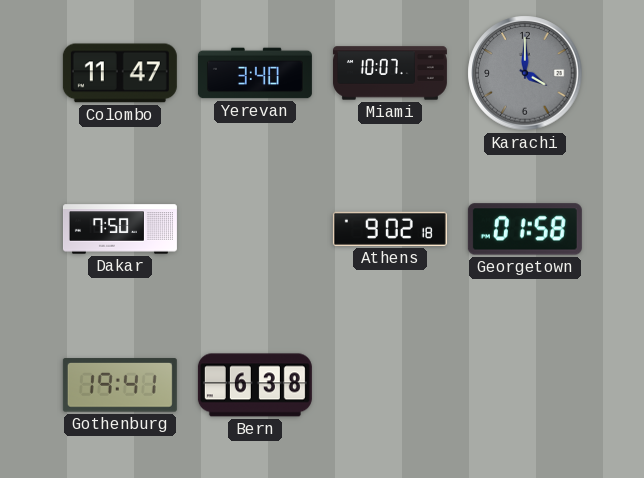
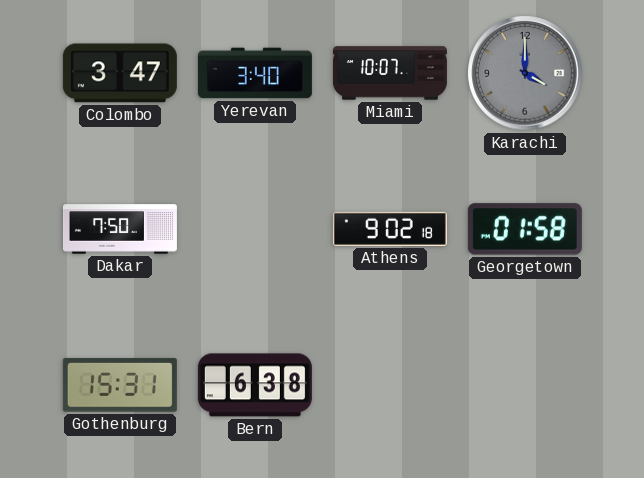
Colombo: 11:47 -> 3:47
Gothenburg: 19:41 -> 15:31
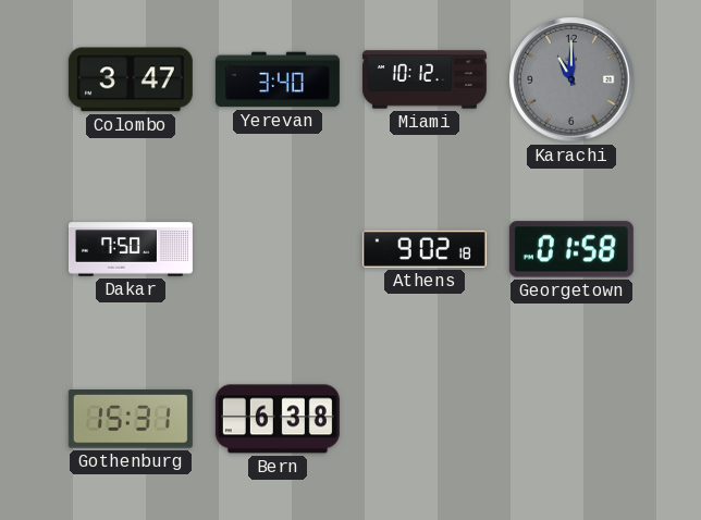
Miami: 10:07 -> 10:12
Karachi: 4:00 -> 11:00
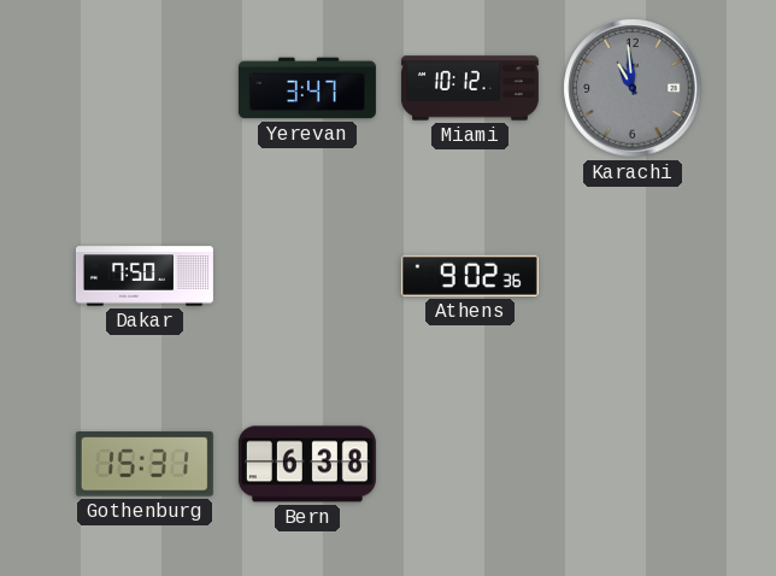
Colombo: 3:47 -> none
Yerevan: 3:40 -> 3:47
Karachi: 11:00 -> 10:59
Athens: 9:02:18 -> 9:02:36
Georgetown: 01:58 -> none
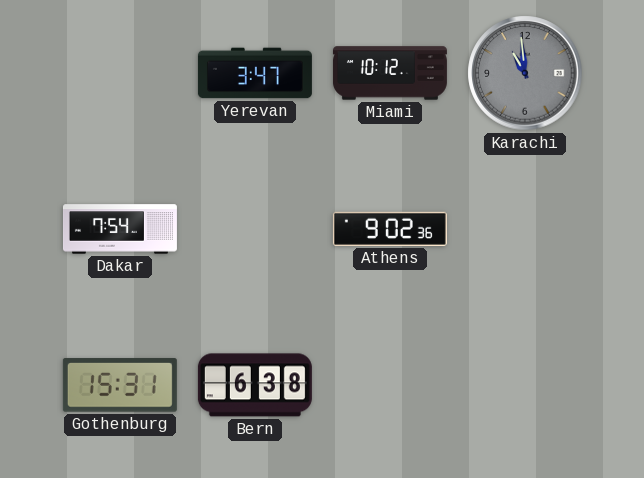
Dakar: 7:50 -> 7:54
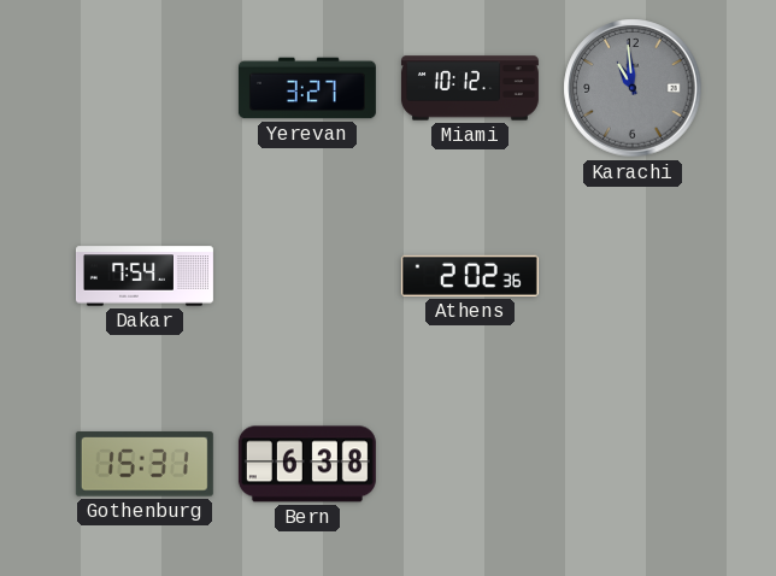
Yerevan: 3:47 -> 3:27
Athens: 9:02 -> 2:02
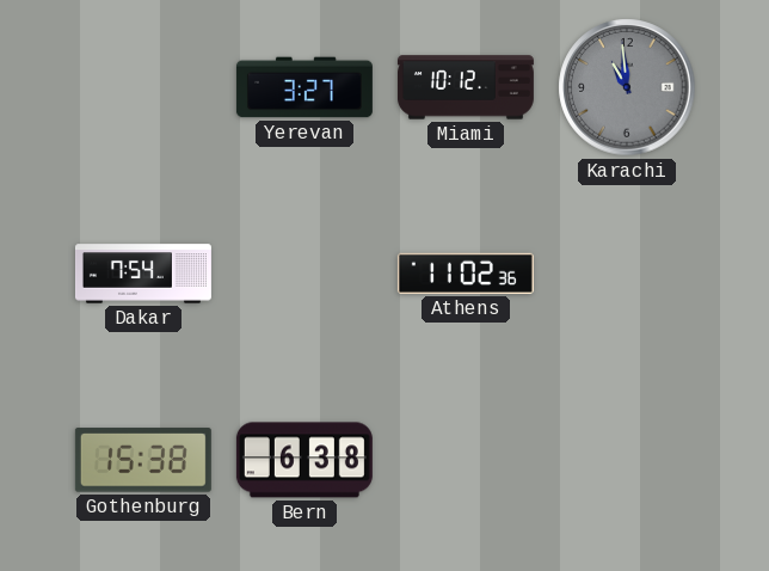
Athens: 2:02 -> 11:02
Gothenburg: 15:31 -> 15:38
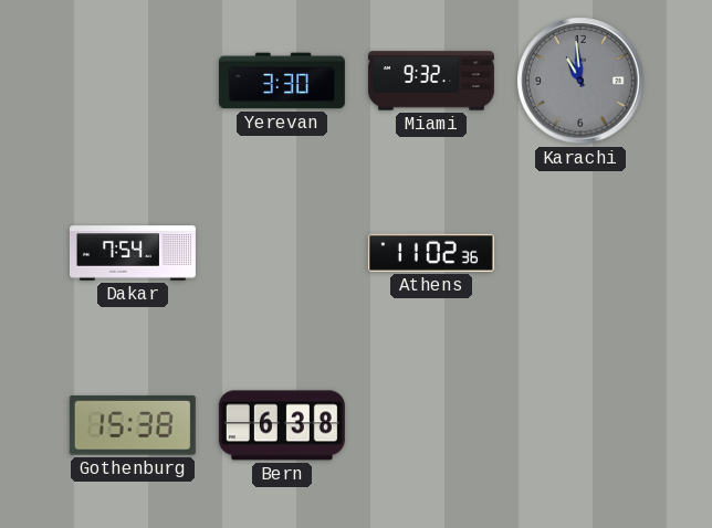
Yerevan: 3:27 -> 3:30
Miami: 10:12 -> 9:32
